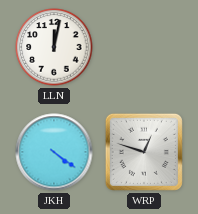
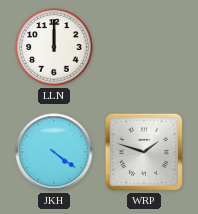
LLN: 12:02 -> 12:00
WRP: 12:48 -> 1:48
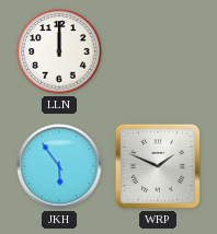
JKH: 4:21 -> 5:54
WRP: 1:48 -> 1:49
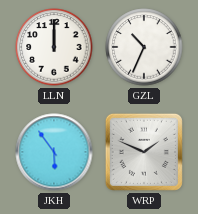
GZL: none -> 10:34
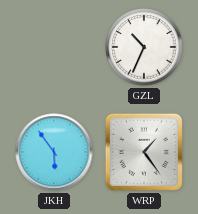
LLN: 12:00 -> none
WRP: 1:49 -> 1:24
